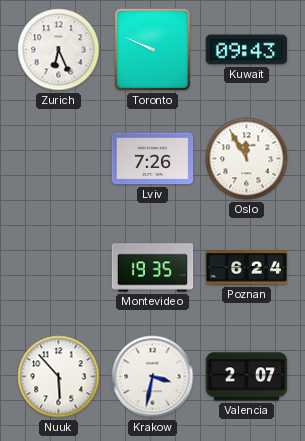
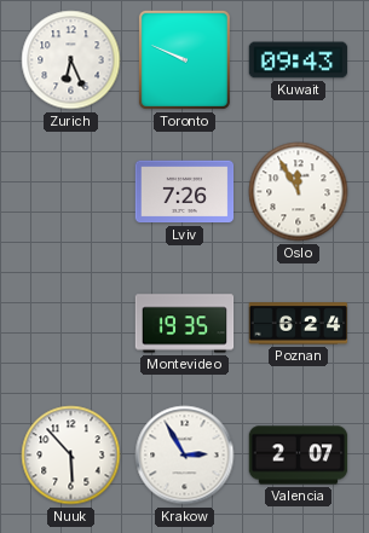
Krakow: 3:32 -> 2:55
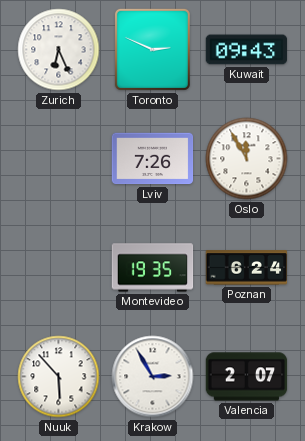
Toronto: 9:49 -> 2:49
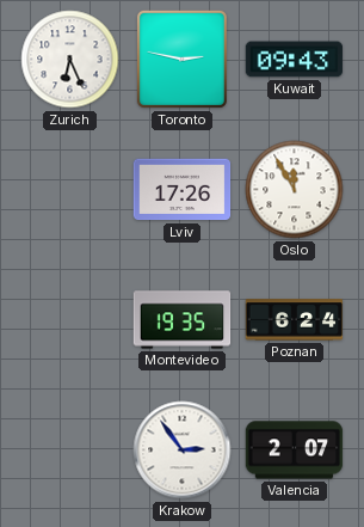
Toronto: 2:49 -> 2:47
Lviv: 7:26 -> 17:26
Nuuk: 5:53 -> none
Krakow: 2:55 -> 2:54
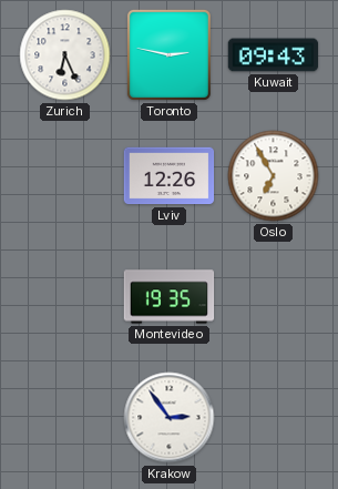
Lviv: 17:26 -> 12:26
Oslo: 11:55 -> 6:55
Poznan: 6:24 -> none
Valencia: 2:07 -> none
